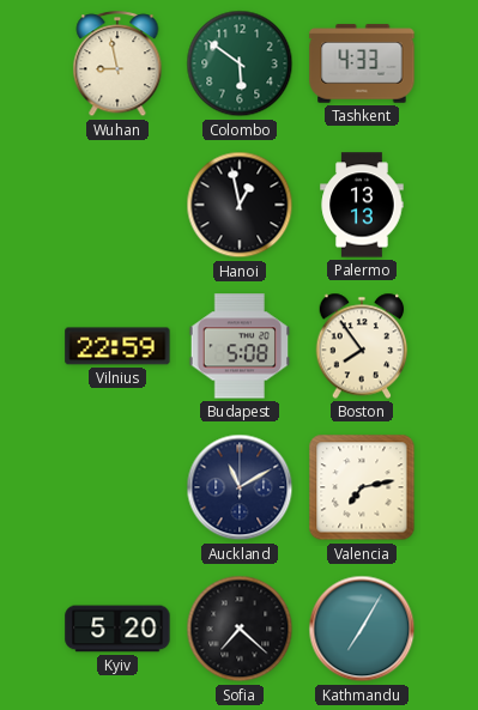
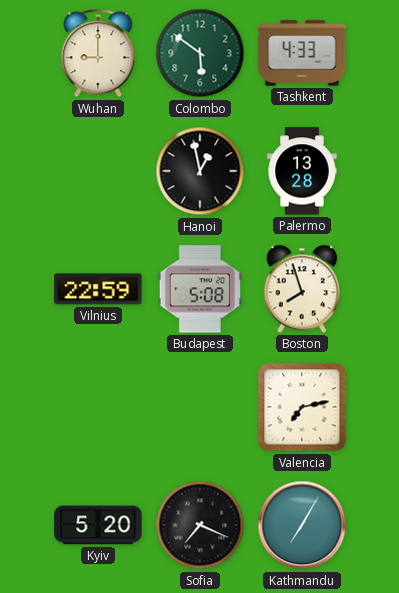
Wuhan: 8:58 -> 9:00
Palermo: 13:13 -> 13:28
Boston: 7:54 -> 7:57
Auckland: 11:10 -> none
Sofia: 7:22 -> 7:19
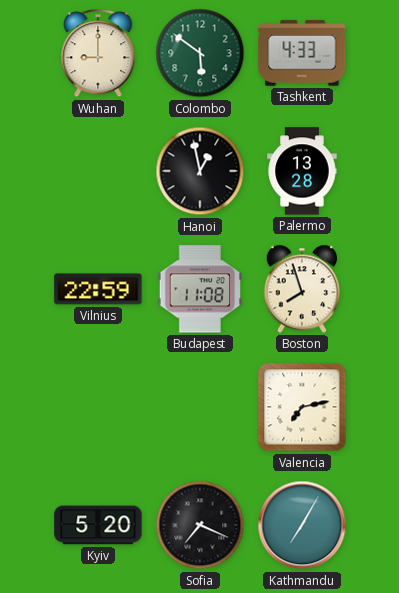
Budapest: 5:08 -> 11:08
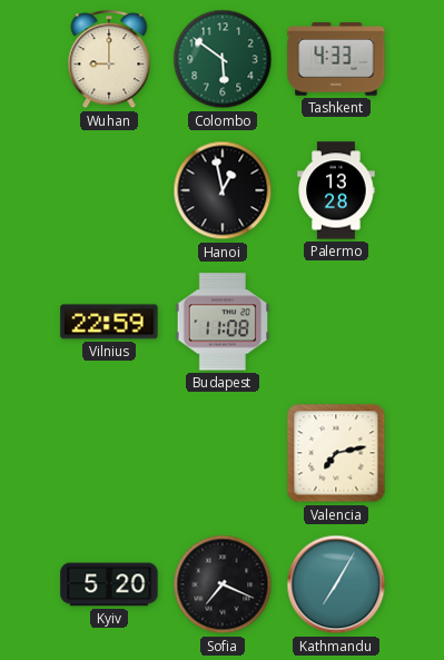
Boston: 7:57 -> none
